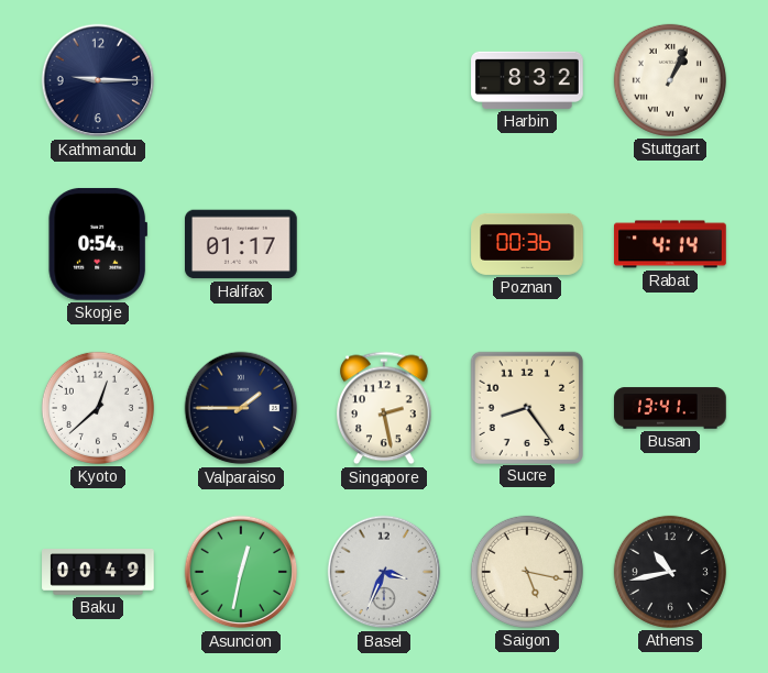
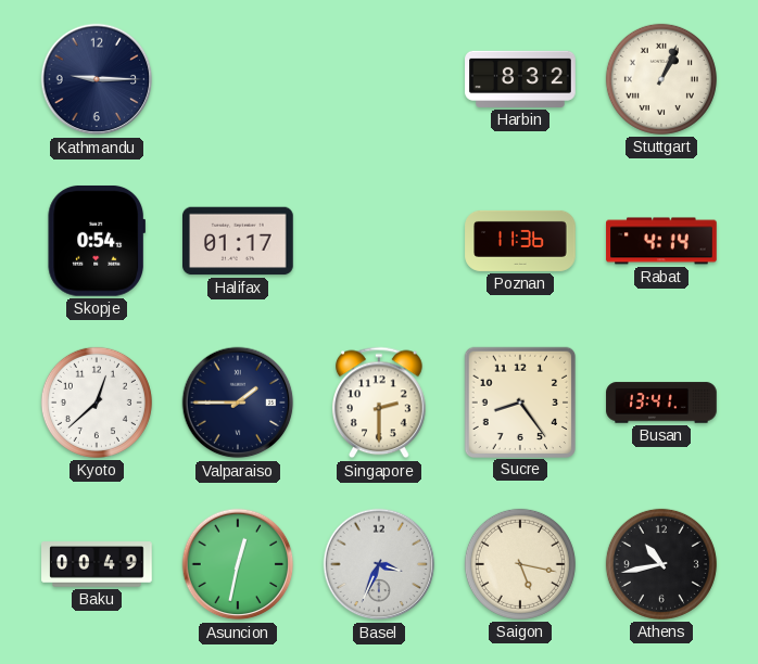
Poznan: 00:36 -> 11:36
Singapore: 2:28 -> 2:30
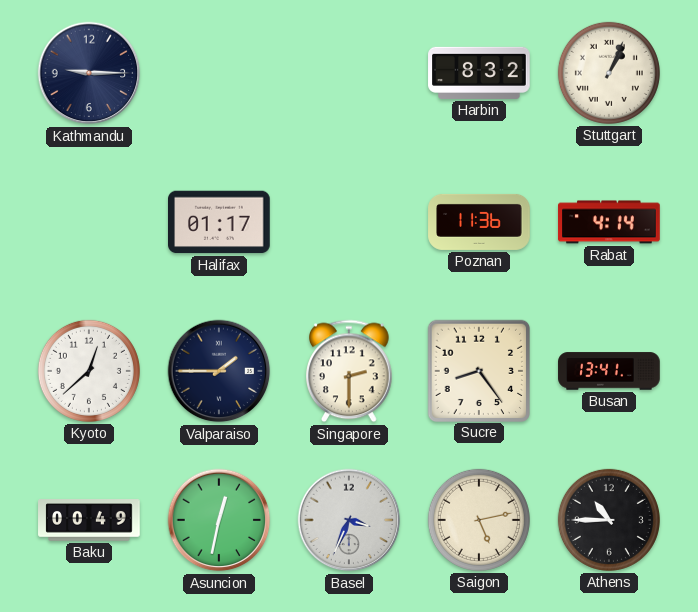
Skopje: 0:54 -> none
Saigon: 5:17 -> 5:13
Athens: 10:43 -> 10:45
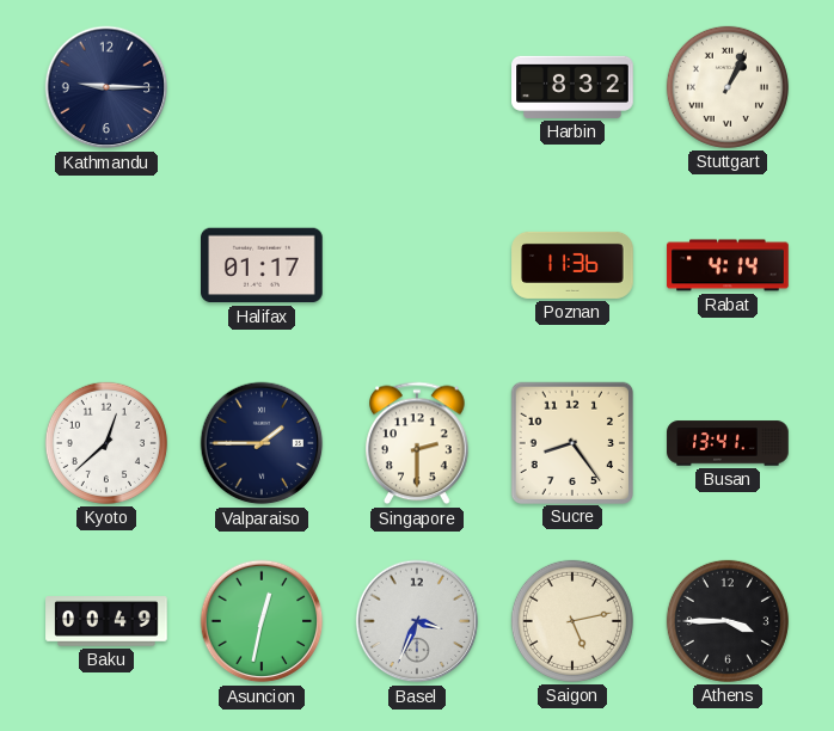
Athens: 10:45 -> 3:45
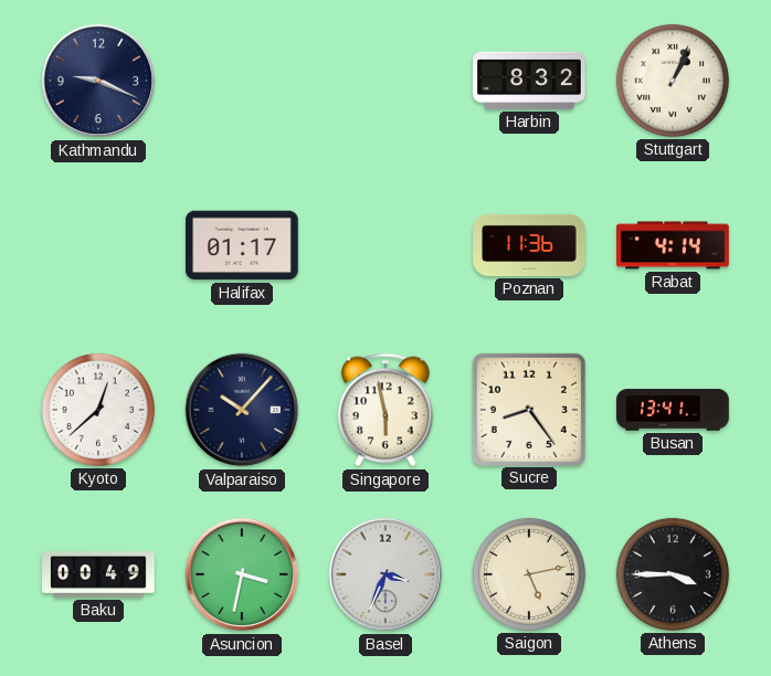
Kathmandu: 9:15 -> 9:19
Valparaiso: 1:45 -> 10:07
Singapore: 2:30 -> 5:58
Asuncion: 12:32 -> 3:32
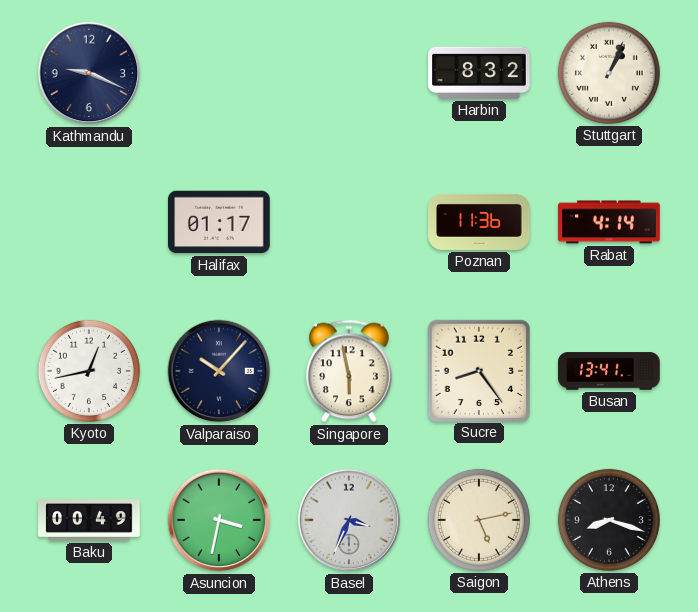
Kyoto: 12:38 -> 12:43
Athens: 3:45 -> 8:18
